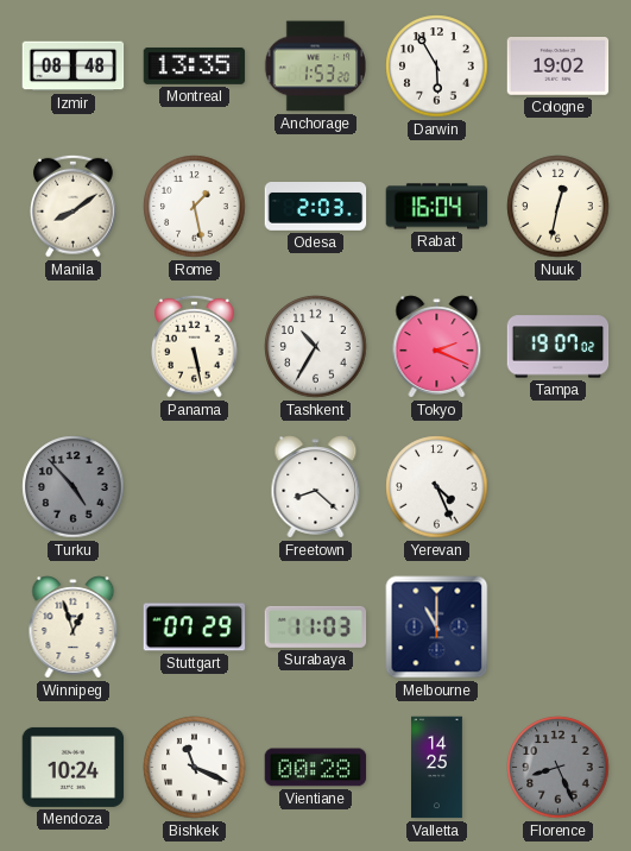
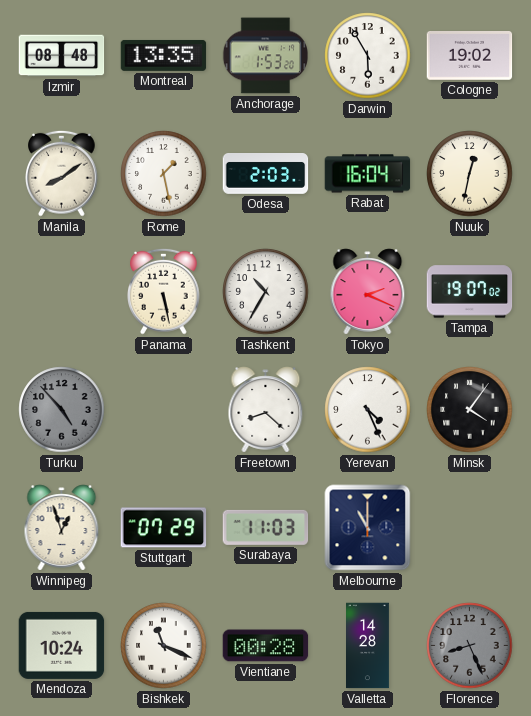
Minsk: none -> 4:06
Valletta: 14:25 -> 14:28
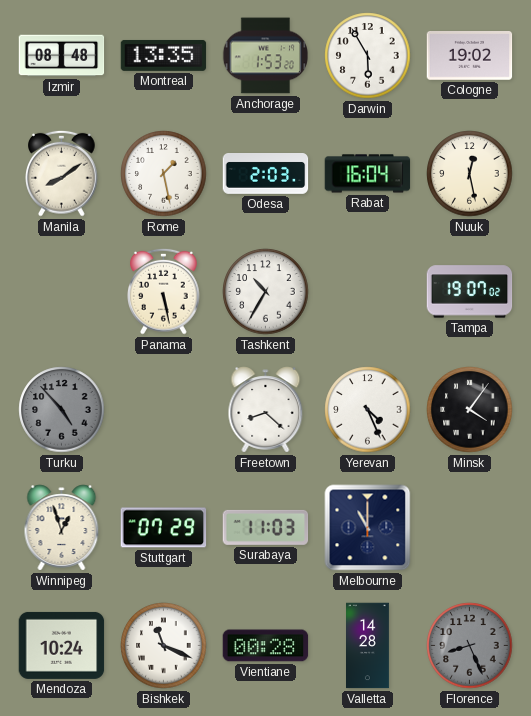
Nuuk: 12:32 -> 12:28
Tokyo: 2:19 -> none
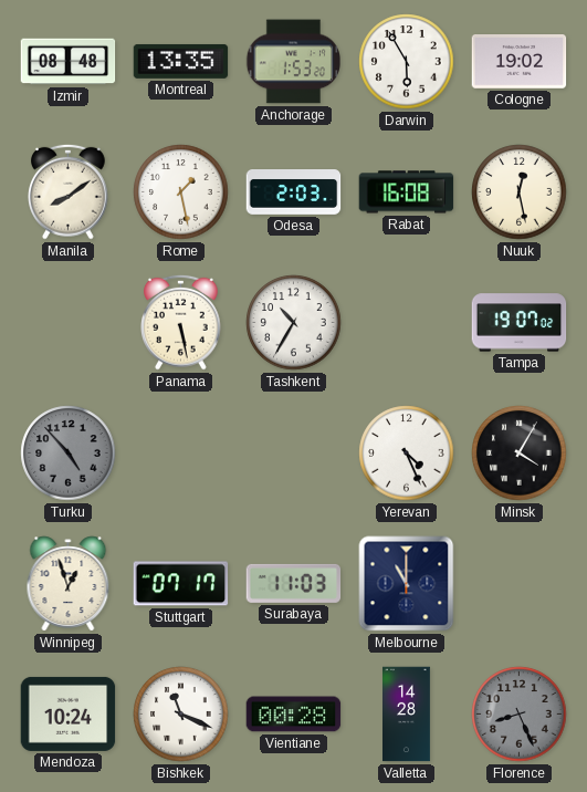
Rabat: 16:04 -> 16:08
Freetown: 8:22 -> none
Minsk: 4:06 -> 4:05
Stuttgart: 07:29 -> 07:17
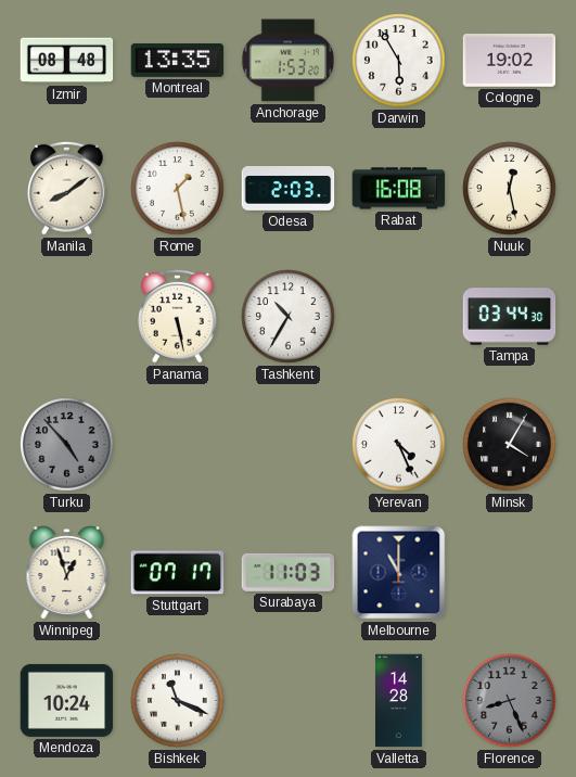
Tampa: 19:07 -> 03:44
Vientiane: 00:28 -> none
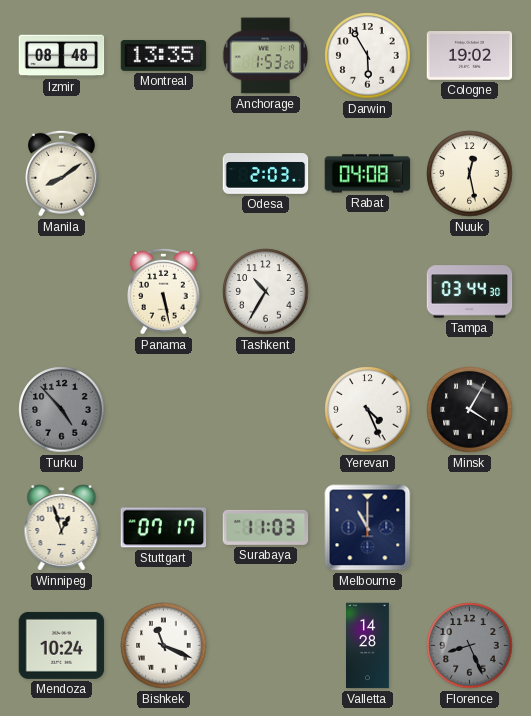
Rome: 1:28 -> none
Rabat: 16:08 -> 04:08
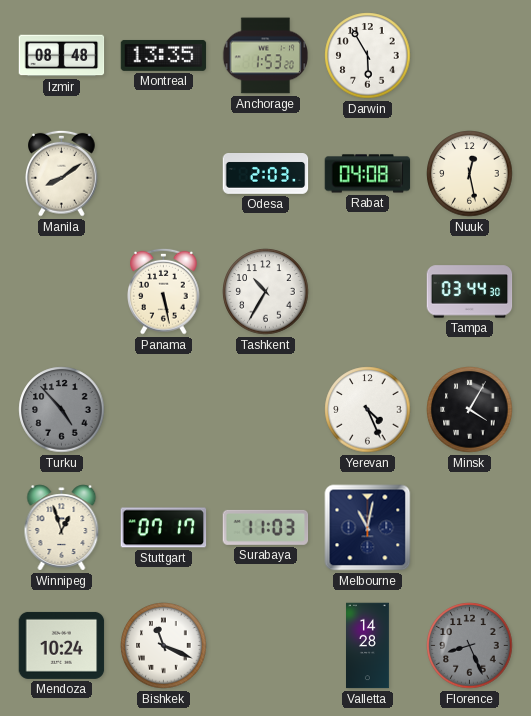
Cologne: 19:02 -> none
Melbourne: 11:00 -> 11:02
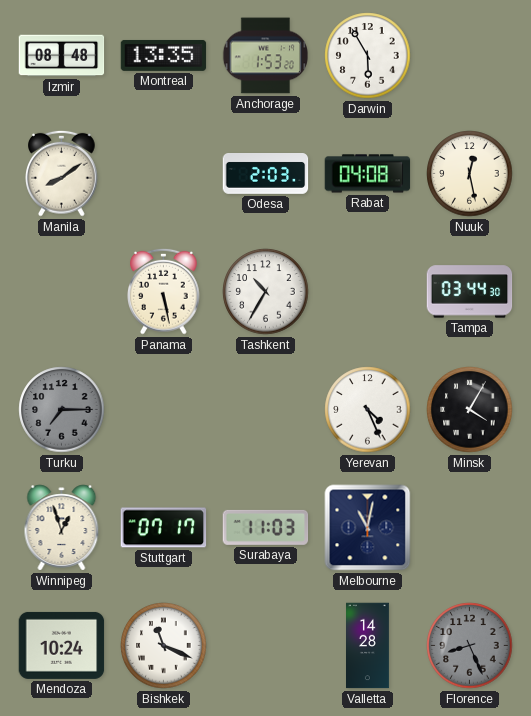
Turku: 4:53 -> 7:15
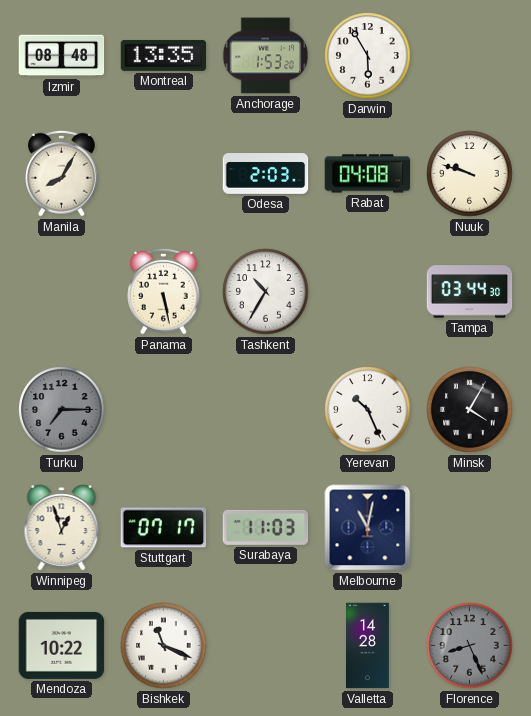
Manila: 8:09 -> 8:05
Nuuk: 12:28 -> 9:48
Yerevan: 4:26 -> 10:26
Mendoza: 10:24 -> 10:22
